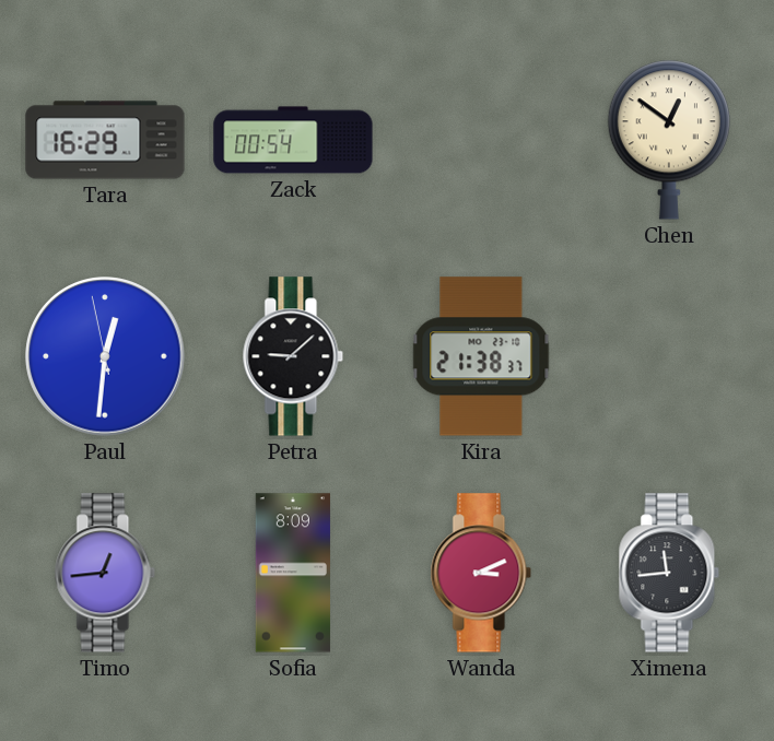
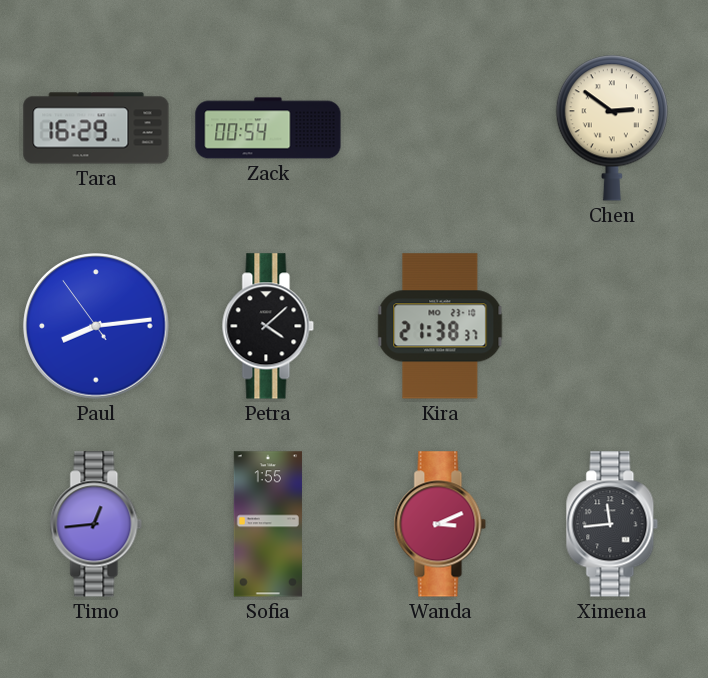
Chen: 12:51 -> 2:51
Paul: 12:30 -> 8:13
Petra: 9:08 -> 4:08
Sofia: 8:09 -> 1:55
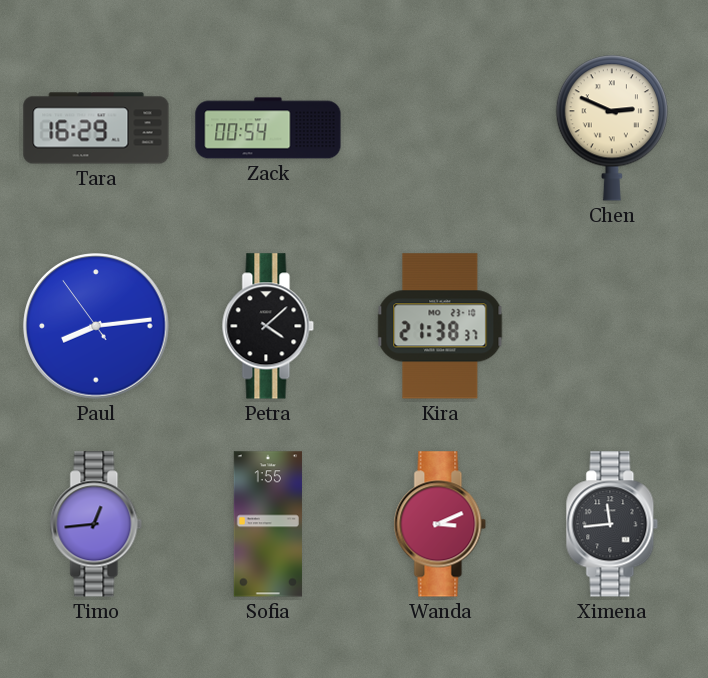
Chen: 2:51 -> 2:49
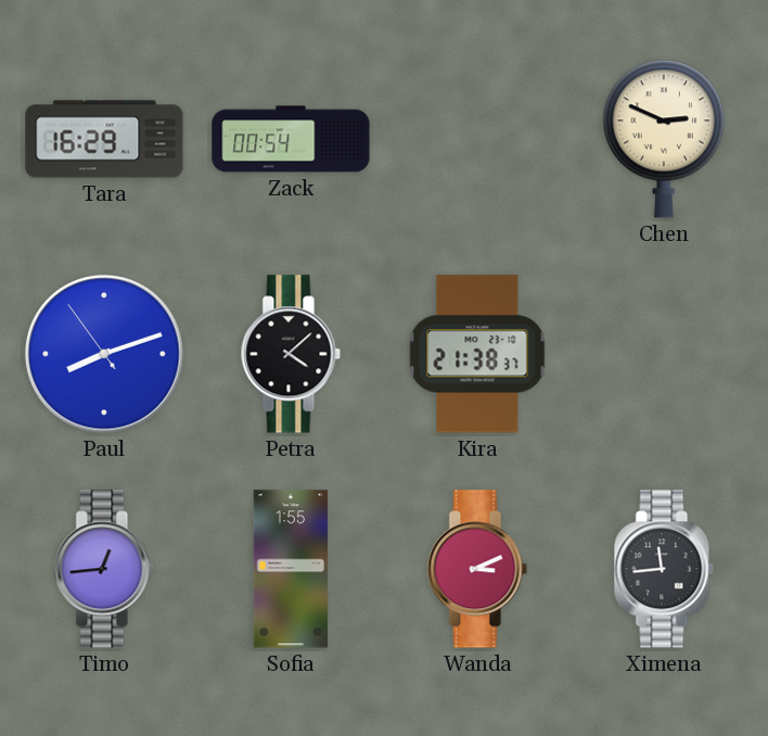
Paul: 8:13 -> 8:11
